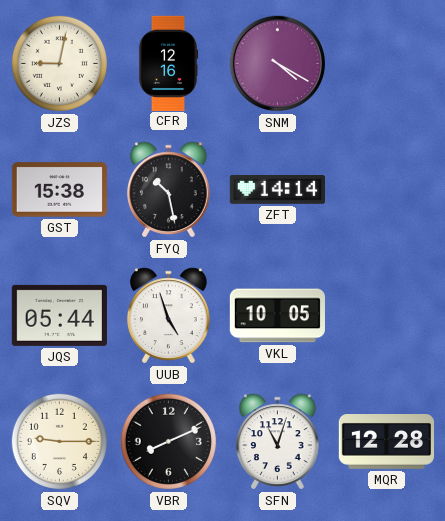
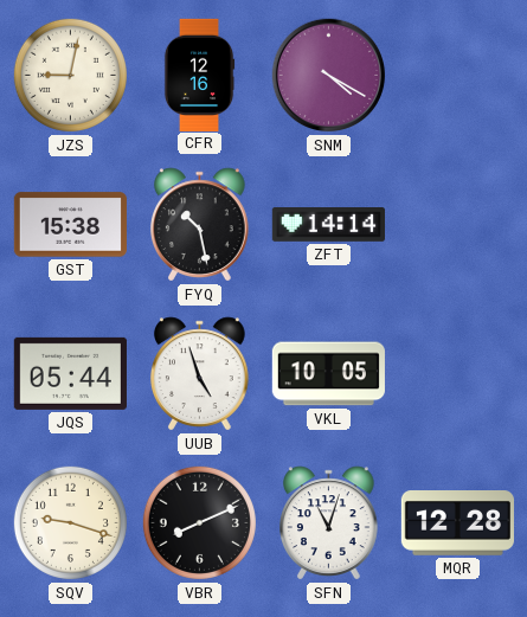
SQV: 9:15 -> 9:18
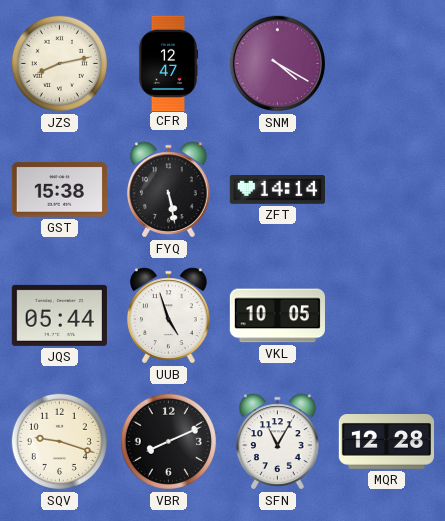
JZS: 9:02 -> 8:13
CFR: 12:16 -> 12:47
FYQ: 10:28 -> 5:28
SFN: 11:03 -> 11:05
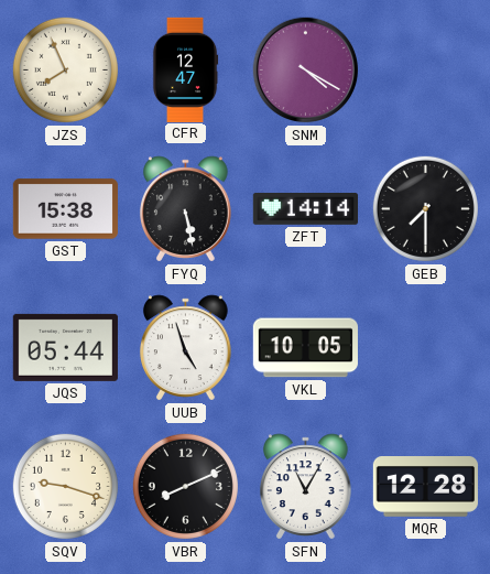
JZS: 8:13 -> 7:56
GEB: none -> 7:30
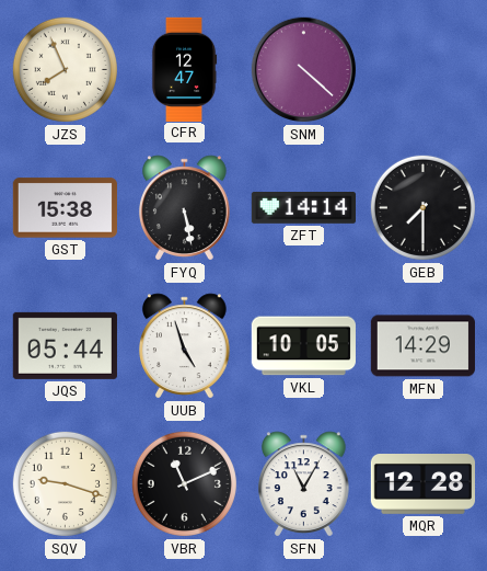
SNM: 4:20 -> 4:22
MFN: none -> 14:29
VBR: 8:11 -> 11:11
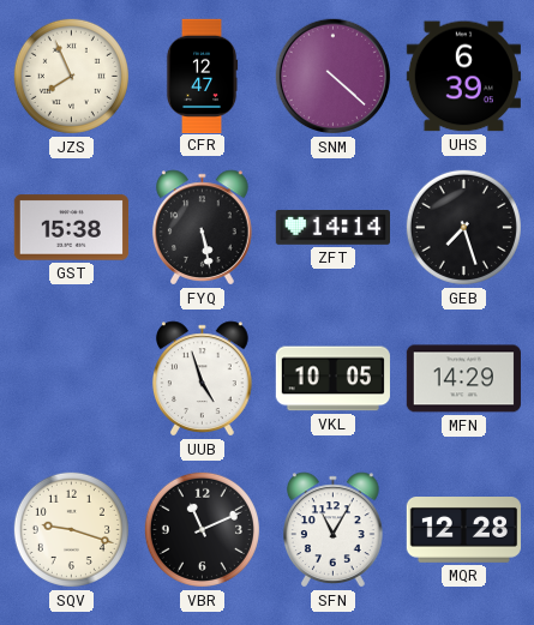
UHS: none -> 6:39
GEB: 7:30 -> 7:27
JQS: 05:44 -> none
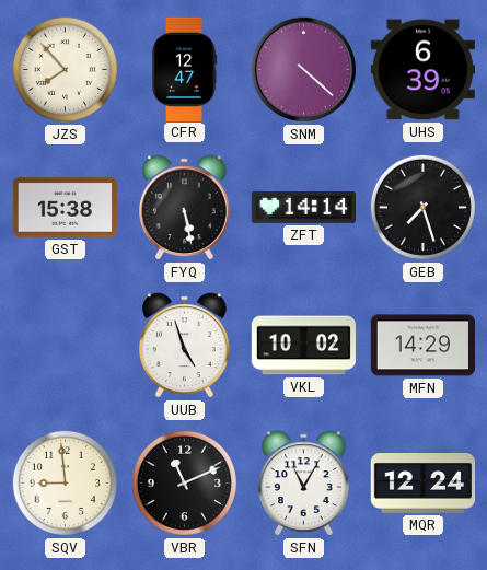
JZS: 7:56 -> 7:53
VKL: 10:05 -> 10:02
SQV: 9:18 -> 8:59
MQR: 12:28 -> 12:24
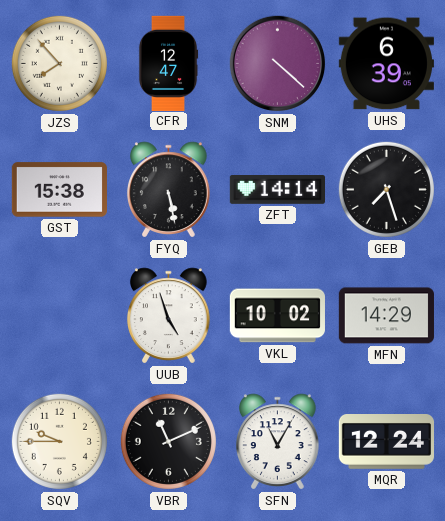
SQV: 8:59 -> 9:45
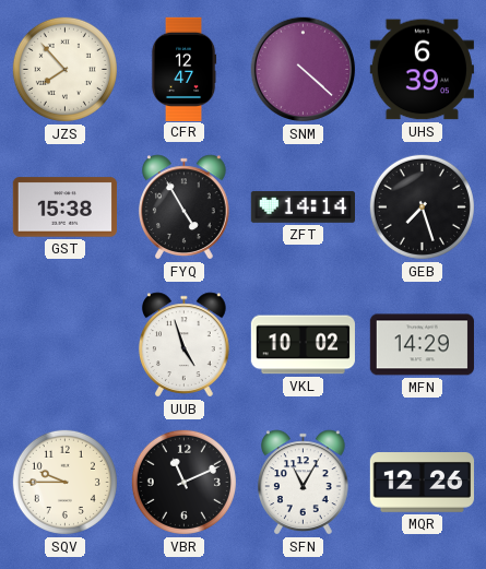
FYQ: 5:28 -> 4:55
MQR: 12:24 -> 12:26
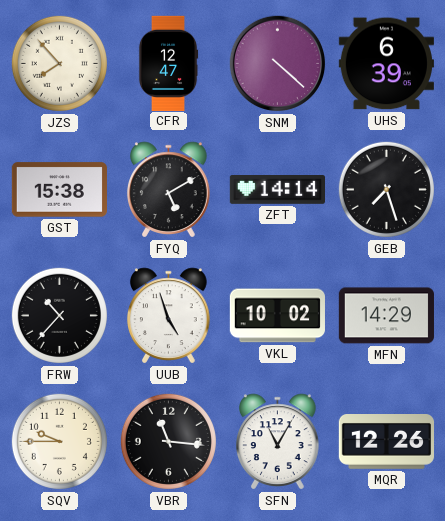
FYQ: 4:55 -> 5:10
FRW: none -> 10:37
VBR: 11:11 -> 11:16
